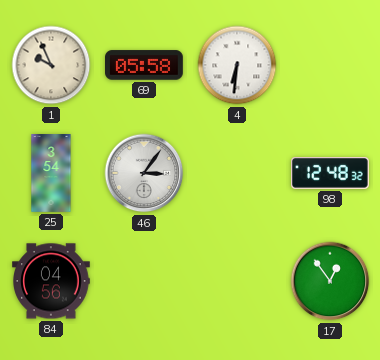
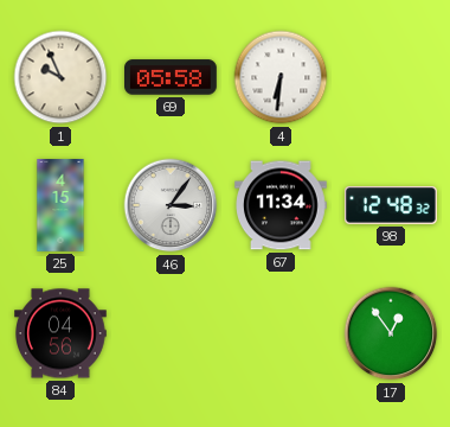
25: 3:54 -> 4:15
67: none -> 11:34
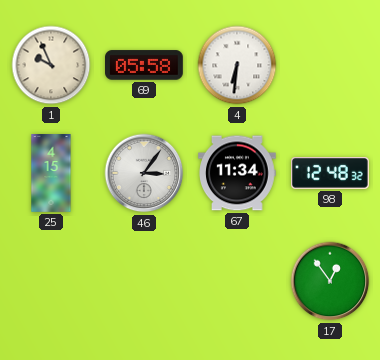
84: 04:56 -> none
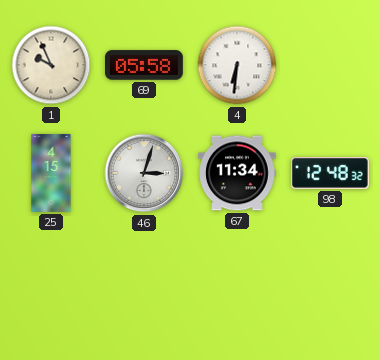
46: 3:06 -> 3:03
17: 12:54 -> none
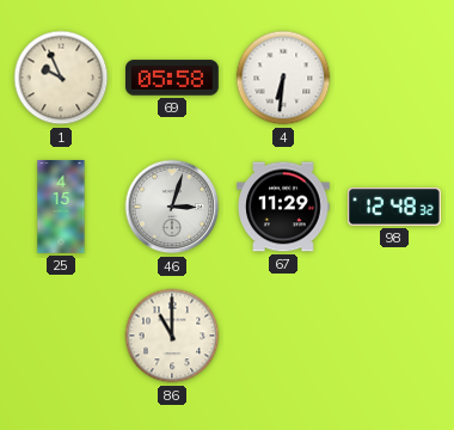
67: 11:34 -> 11:29
86: none -> 11:00
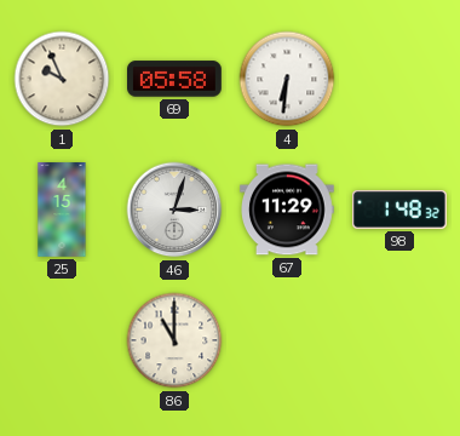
98: 12:48 -> 1:48
